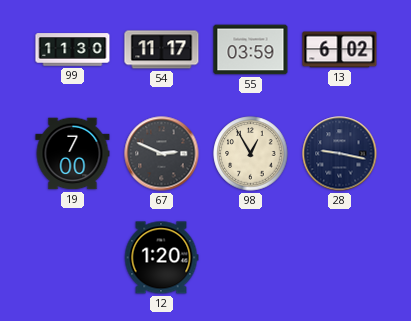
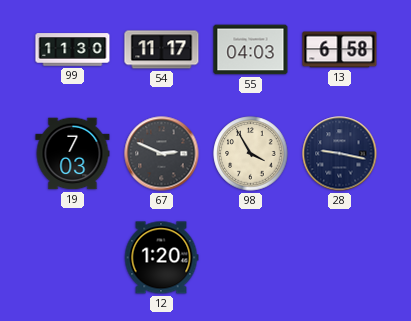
55: 03:59 -> 04:03
13: 6:02 -> 6:58
19: 7:00 -> 7:03
98: 12:55 -> 3:55
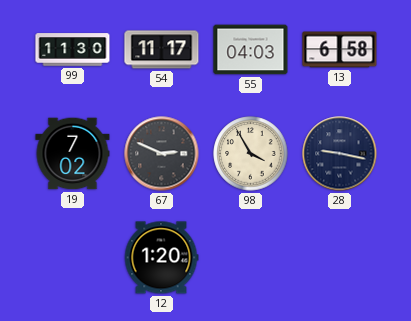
19: 7:03 -> 7:02
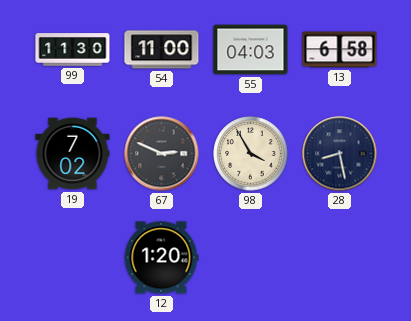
54: 11:17 -> 11:00
28: 9:17 -> 8:28
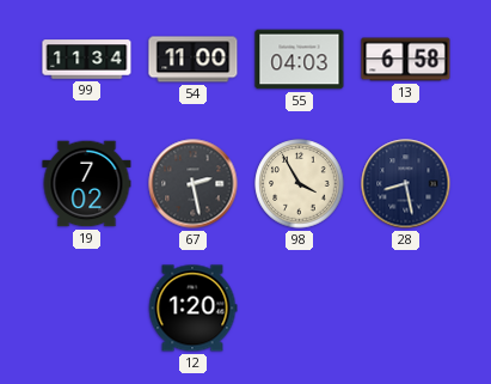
99: 11:30 -> 11:34
67: 2:49 -> 2:28
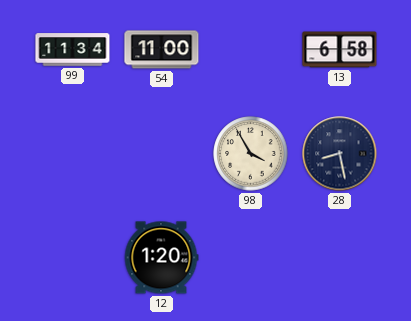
55: 04:03 -> none
19: 7:02 -> none
67: 2:28 -> none
